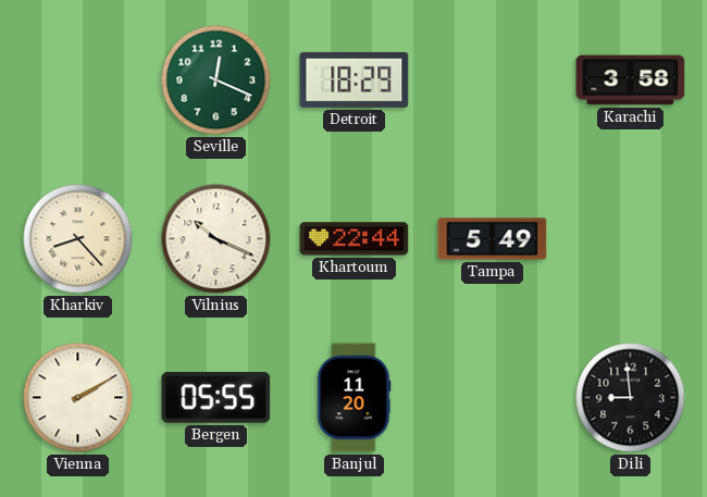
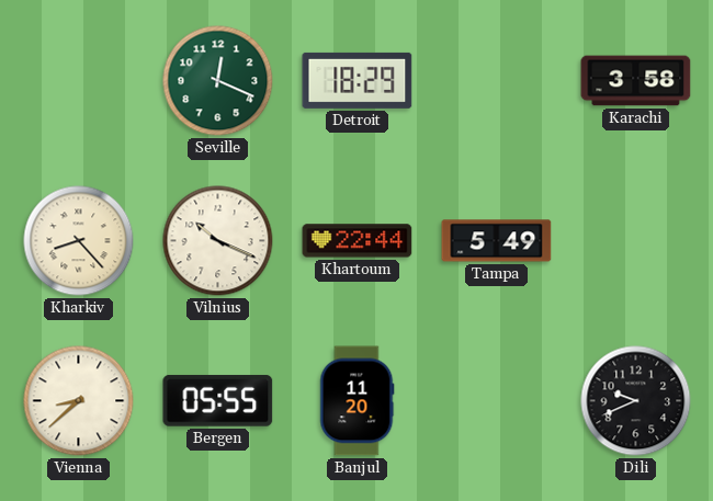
Vienna: 2:10 -> 8:38
Dili: 8:59 -> 9:41
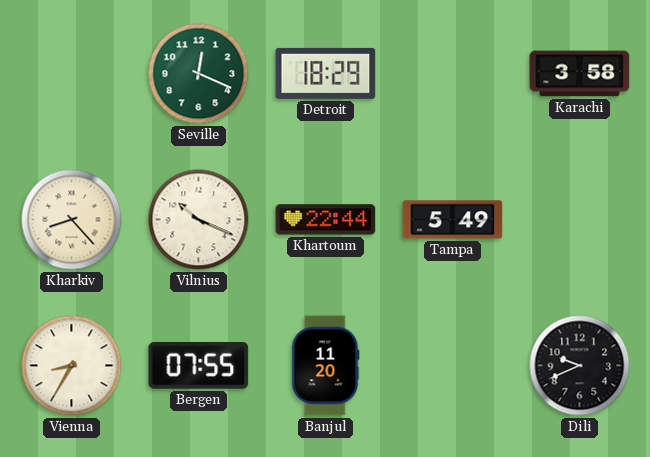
Vienna: 8:38 -> 8:35
Bergen: 05:55 -> 07:55
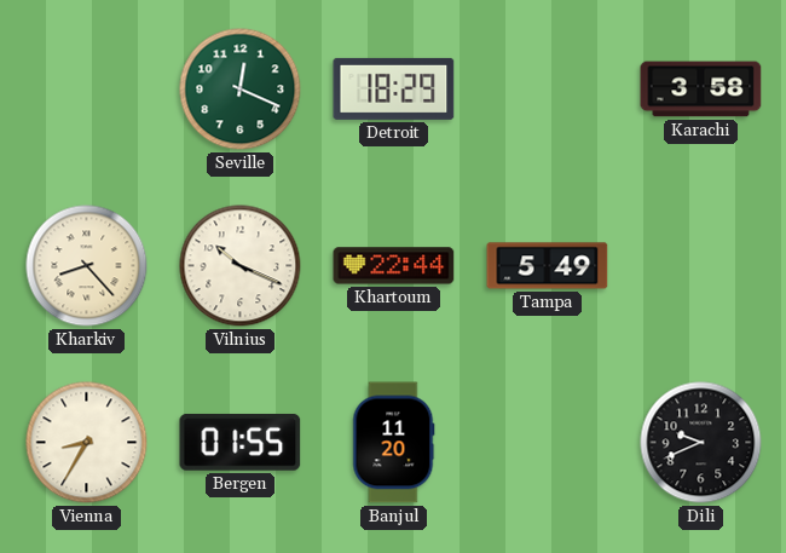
Bergen: 07:55 -> 01:55
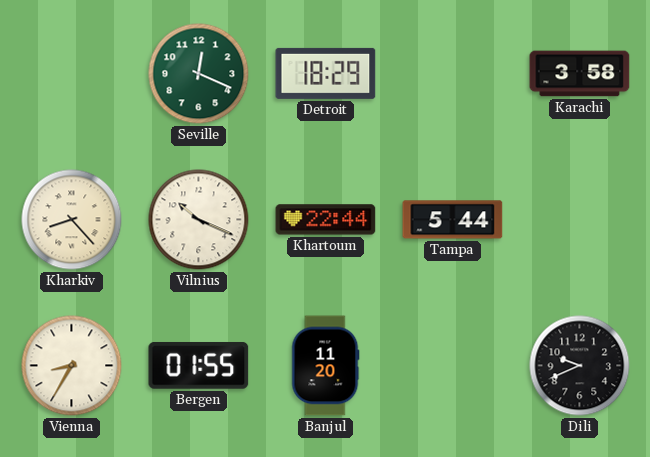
Tampa: 5:49 -> 5:44
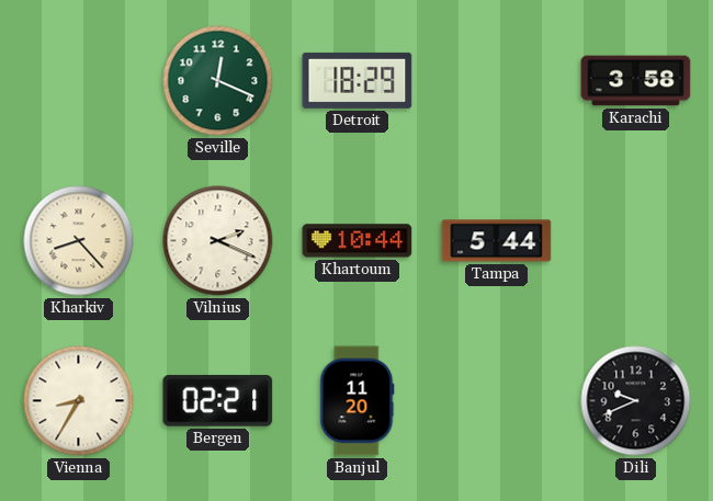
Vilnius: 10:19 -> 2:19
Khartoum: 22:44 -> 10:44
Bergen: 01:55 -> 02:21
